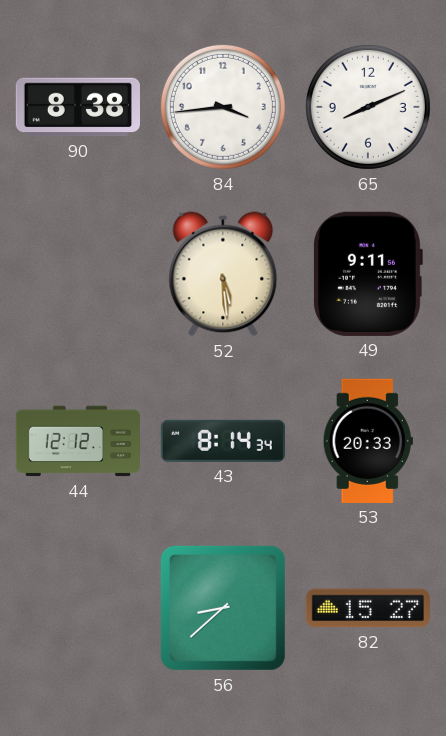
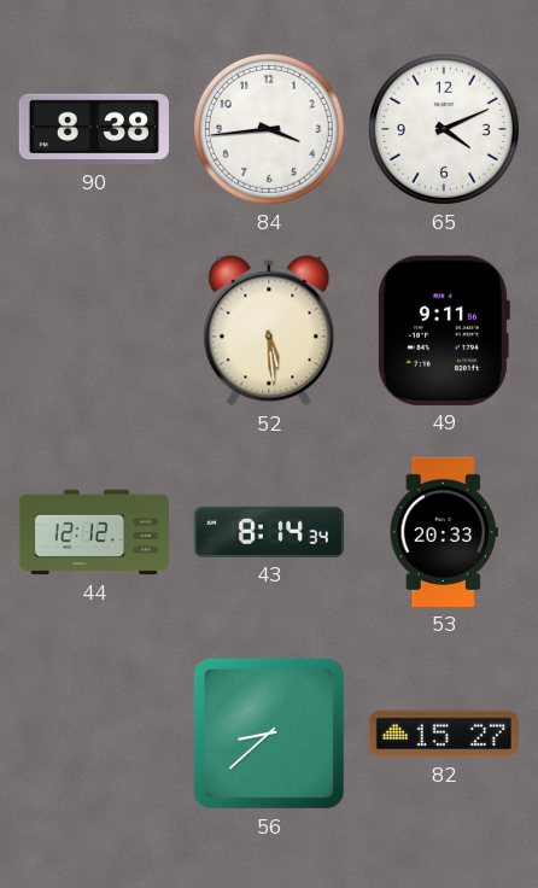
65: 8:11 -> 4:11
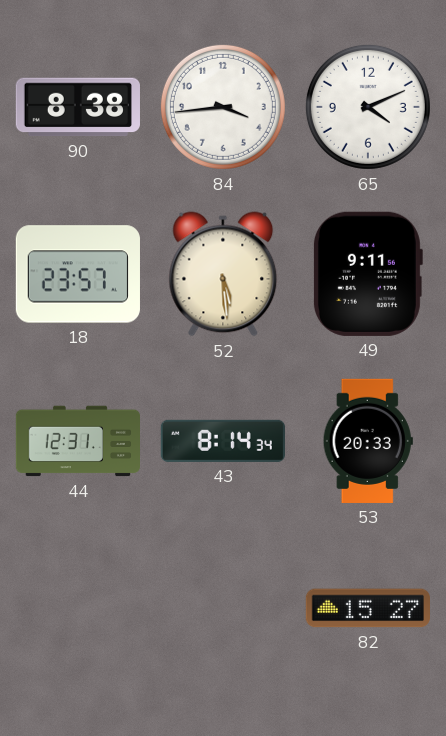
18: none -> 23:57
44: 12:12 -> 12:31
56: 8:38 -> none
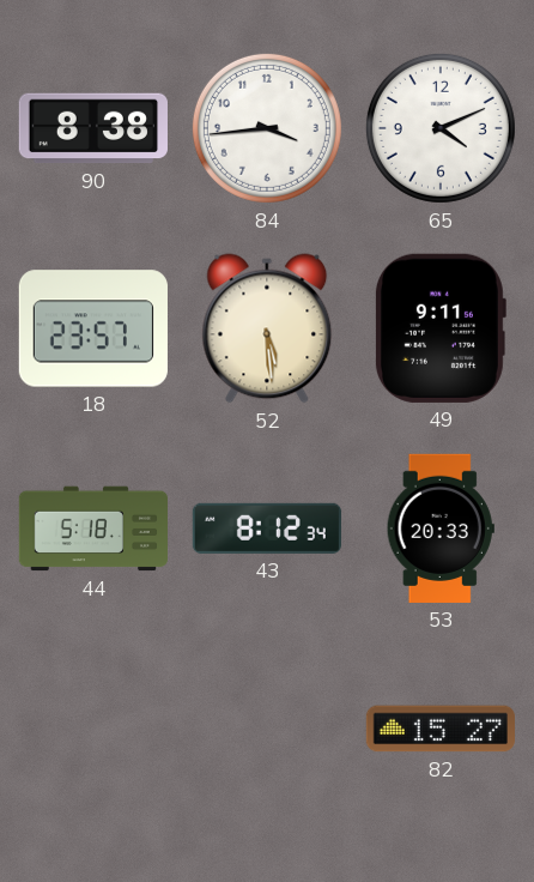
44: 12:31 -> 5:18
43: 8:14 -> 8:12
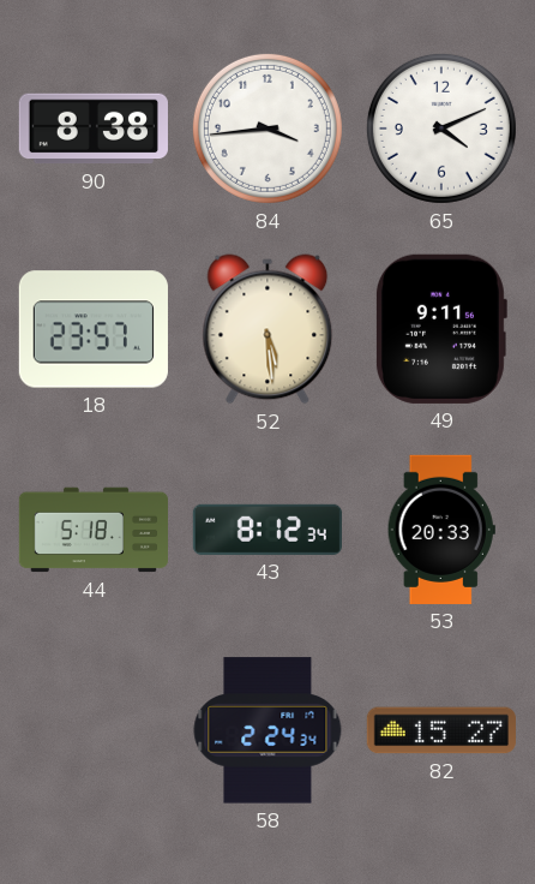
58: none -> 2:24
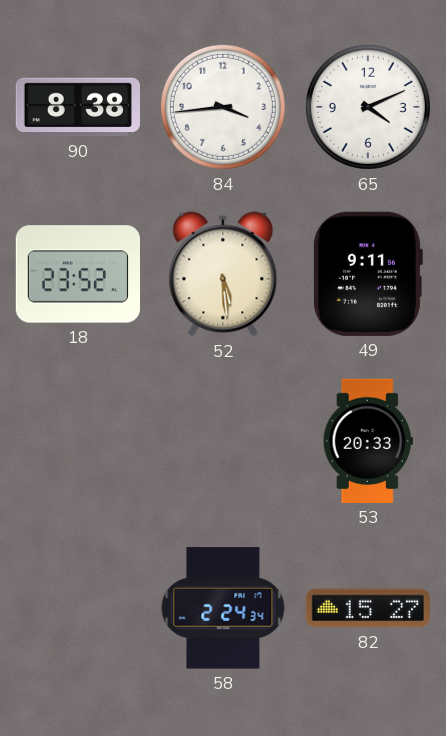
18: 23:57 -> 23:52
44: 5:18 -> none
43: 8:12 -> none
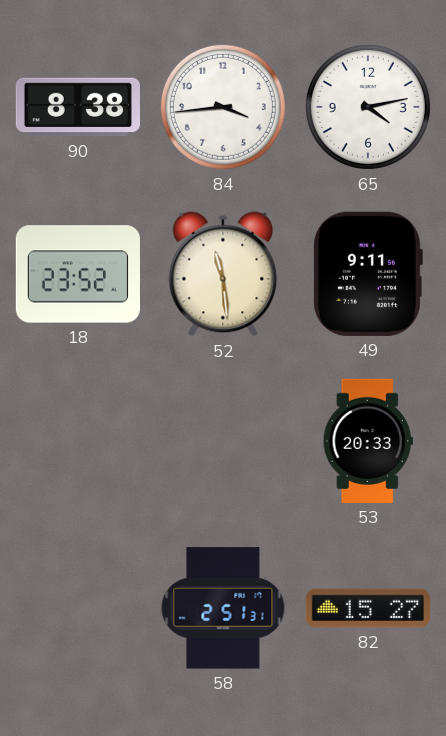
65: 4:11 -> 4:13
52: 5:29 -> 11:29
58: 2:24 -> 2:51
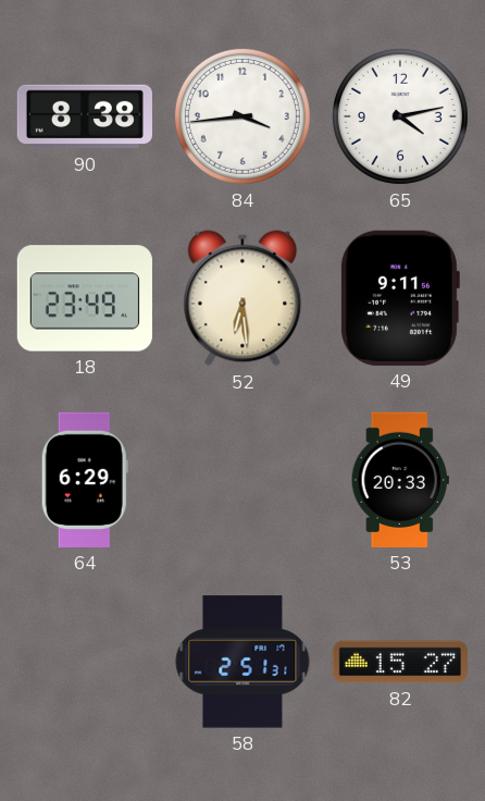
18: 23:52 -> 23:49
52: 11:29 -> 6:29
64: none -> 6:29
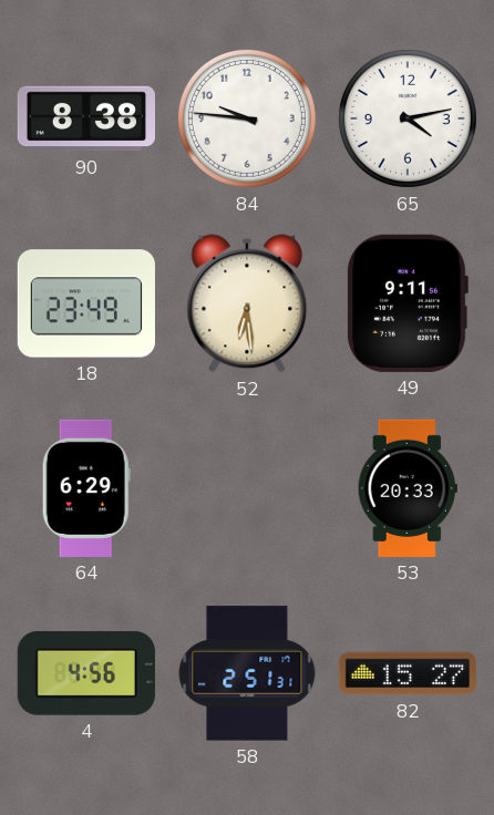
84: 3:44 -> 9:46
4: none -> 4:56
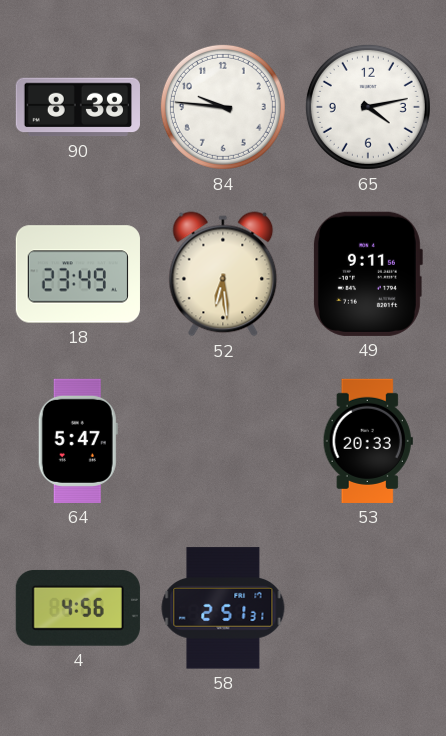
64: 6:29 -> 5:47
82: 15:27 -> none
